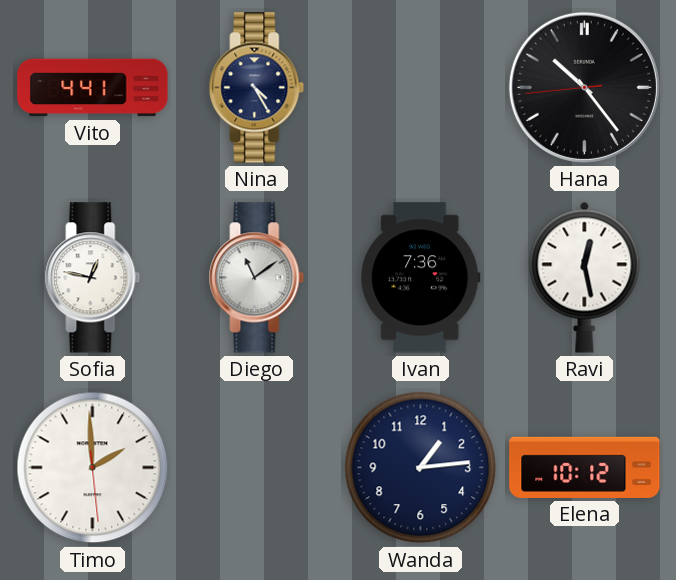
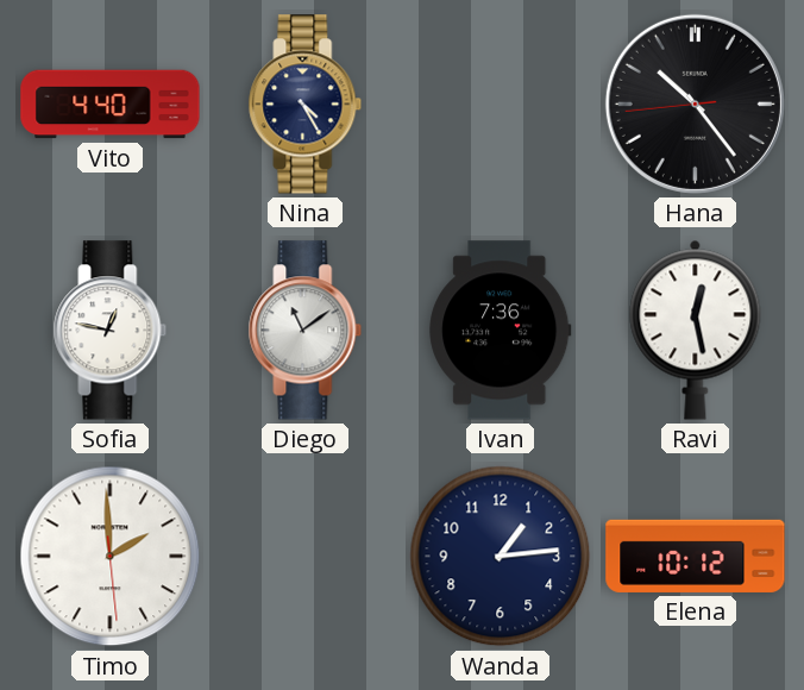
Vito: 4:41 -> 4:40
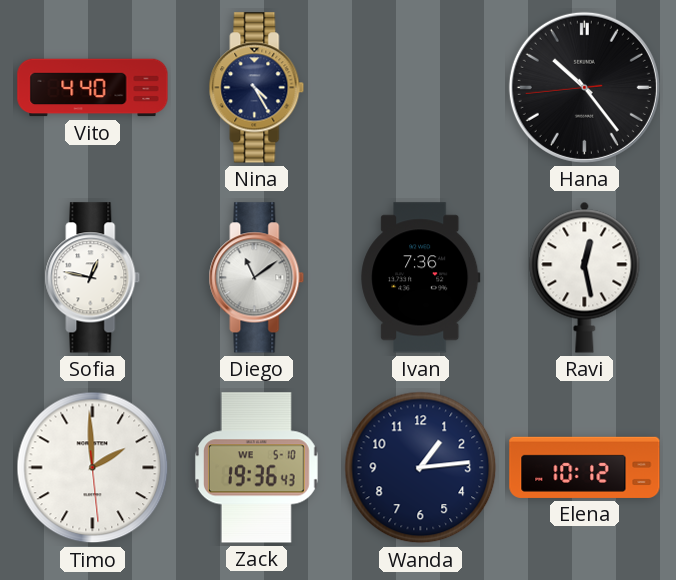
Zack: none -> 19:36
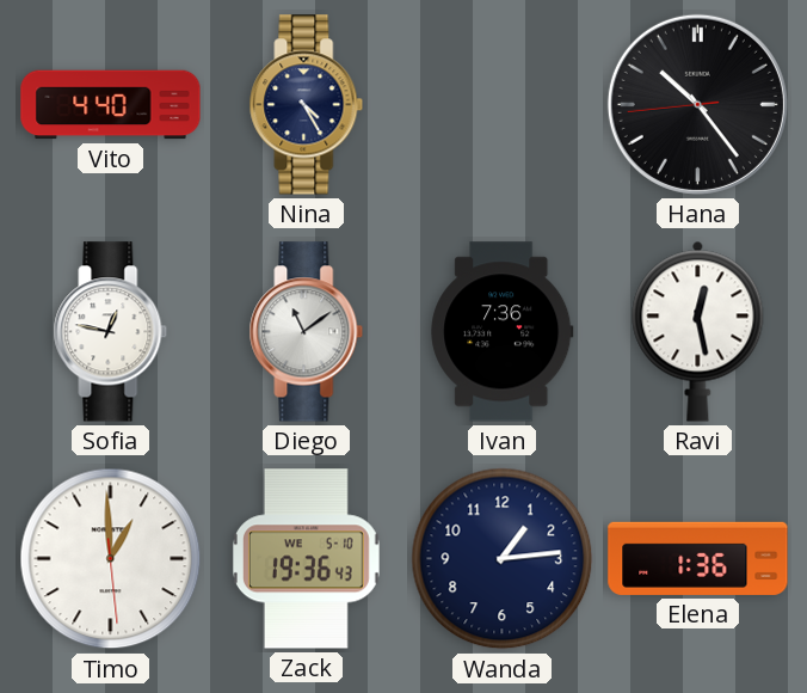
Timo: 1:59 -> 12:59
Elena: 10:12 -> 1:36
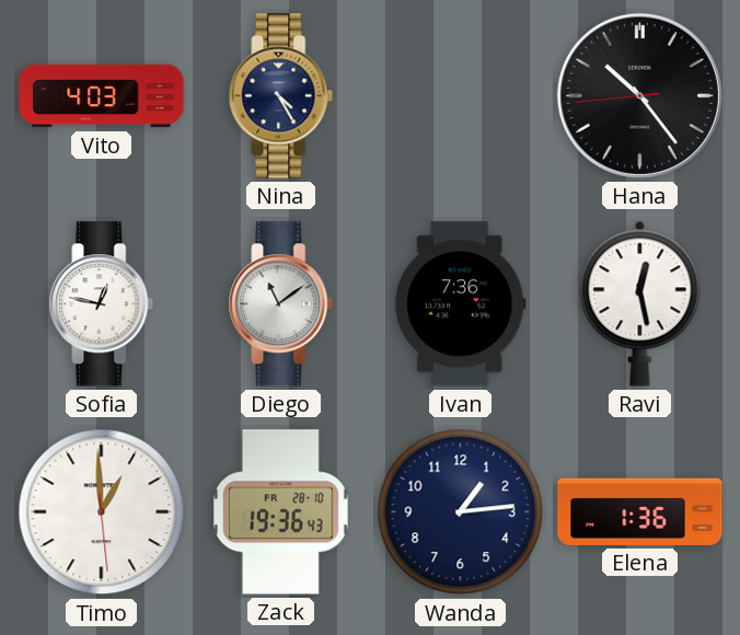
Vito: 4:40 -> 4:03
Zack date: WE 5-10 -> FR 28-10
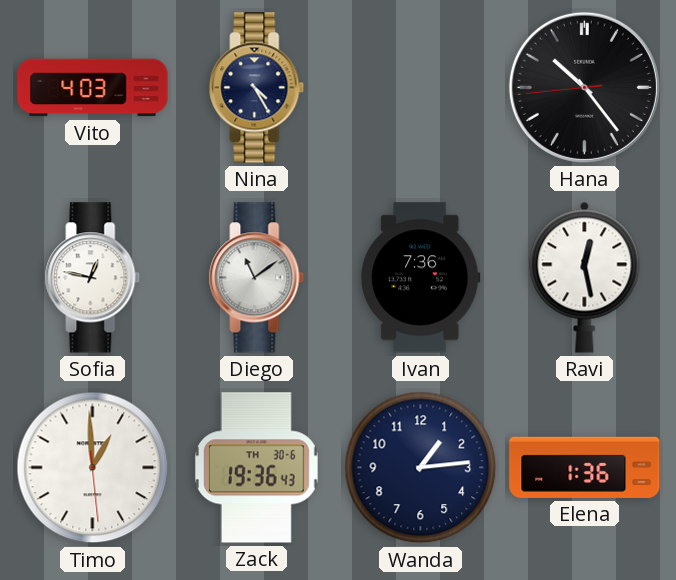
Zack date: FR 28-10 -> TH 30-6
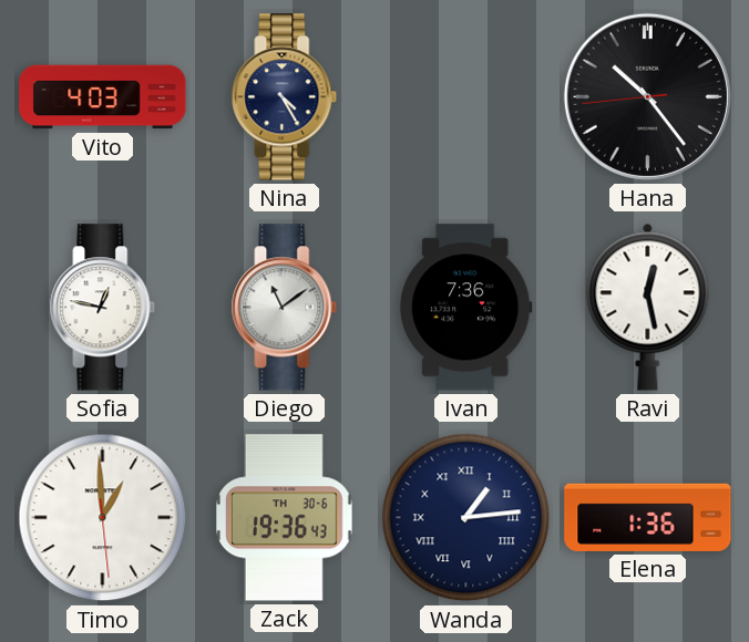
Wanda numerals: Arabic -> Roman
